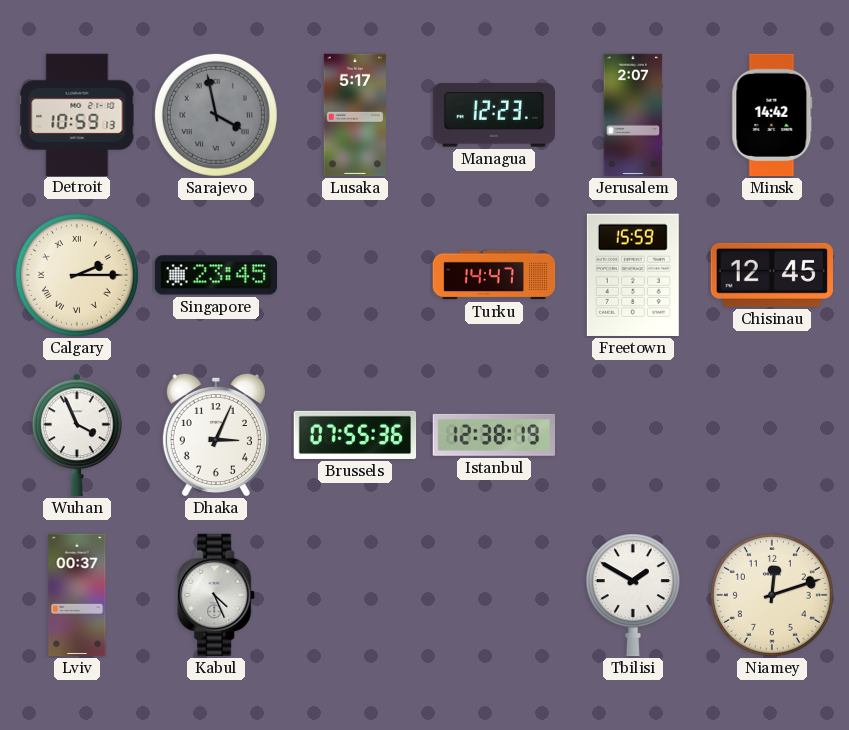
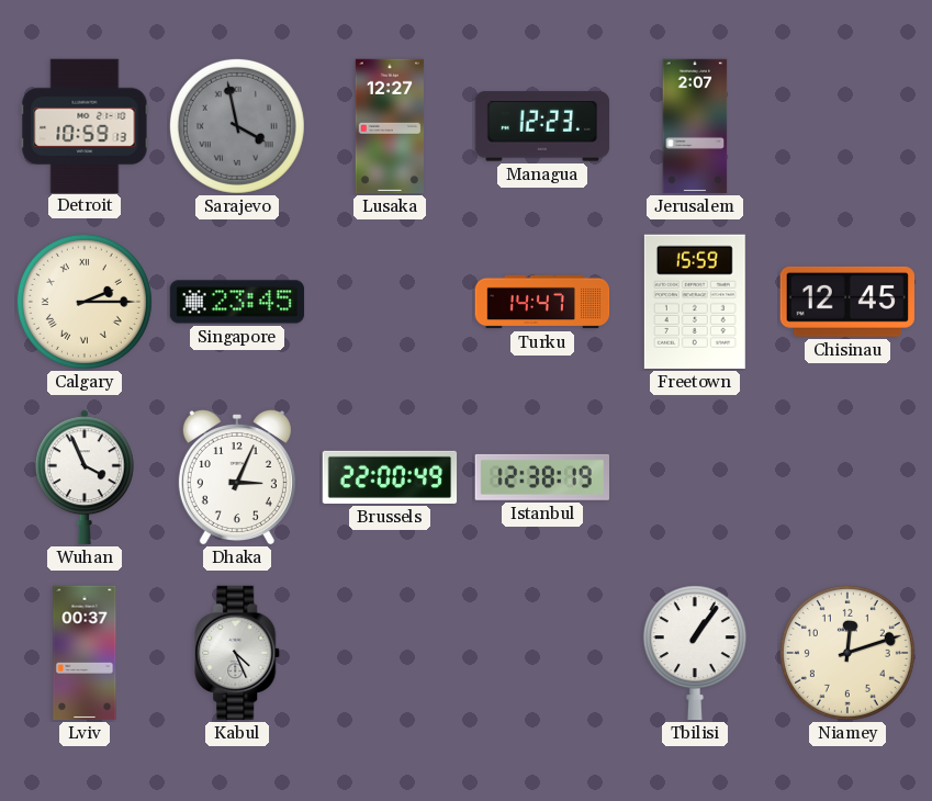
Lusaka: 5:17 -> 12:27
Minsk: 14:42 -> none
Brussels: 07:55 -> 22:00
Tbilisi: 1:50 -> 1:06
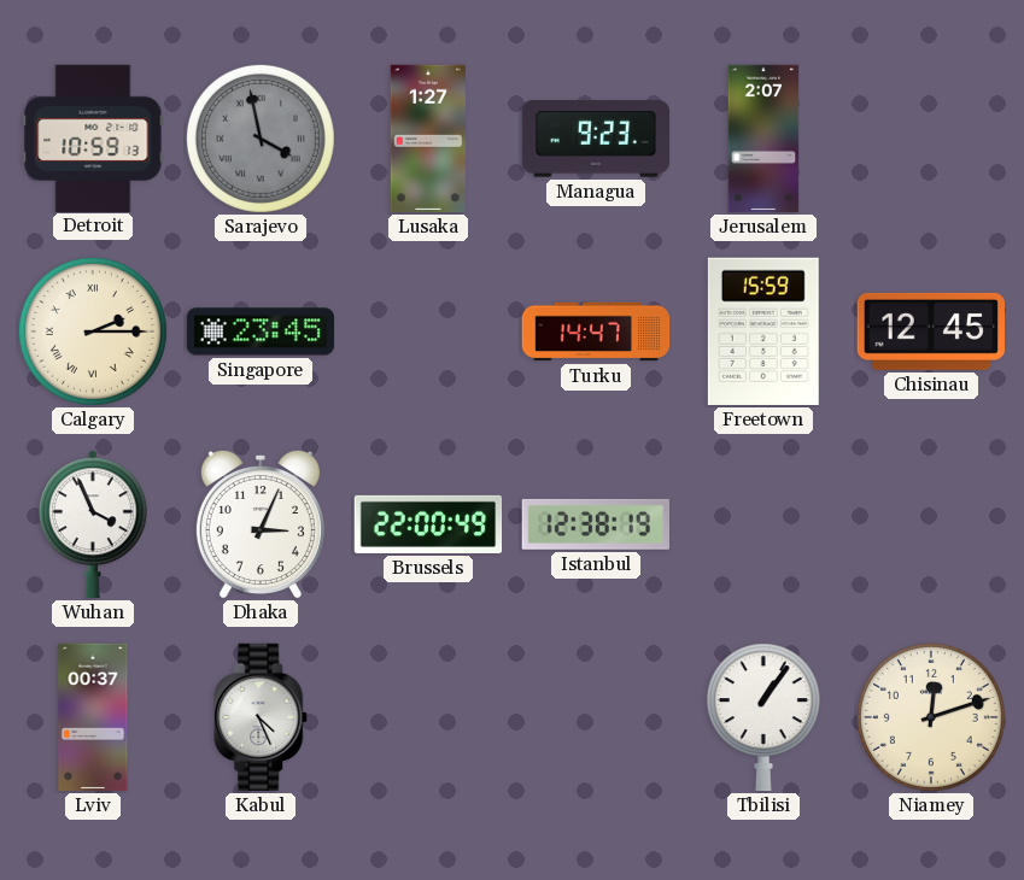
Lusaka: 12:27 -> 1:27
Managua: 12:23 -> 9:23
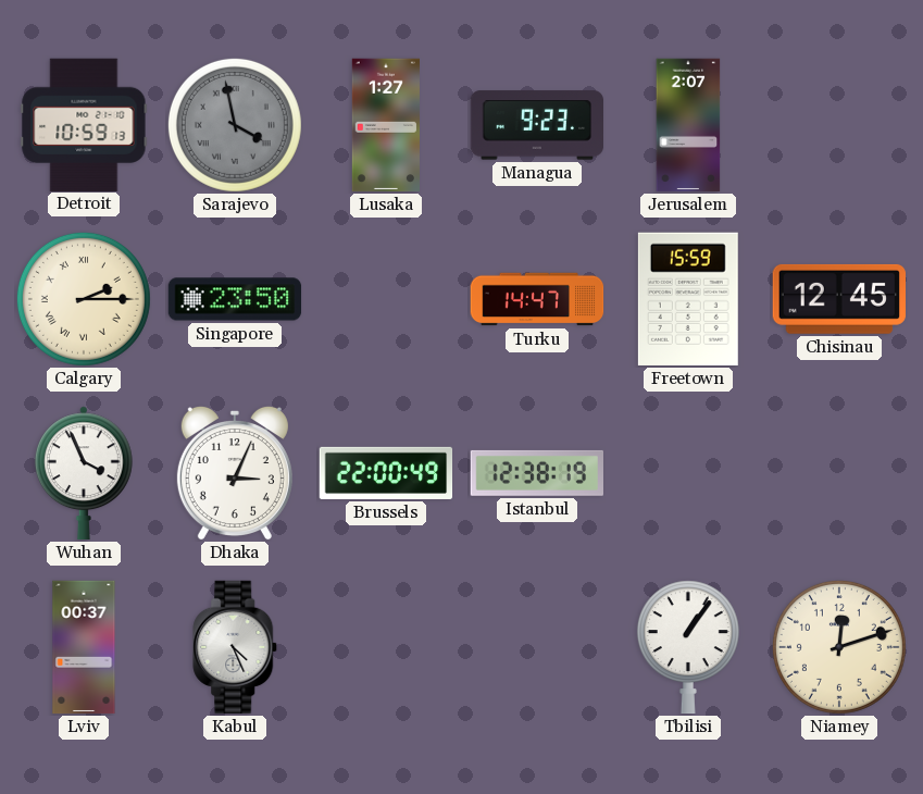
Singapore: 23:45 -> 23:50
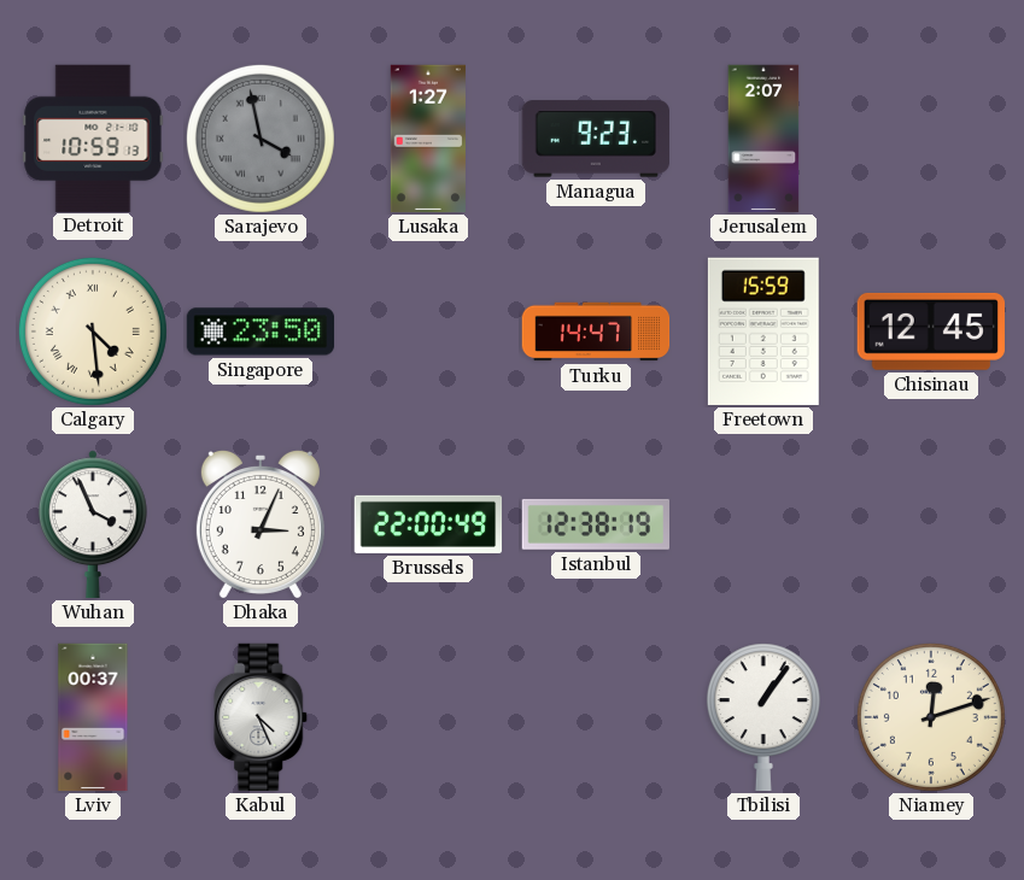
Calgary: 2:15 -> 4:29
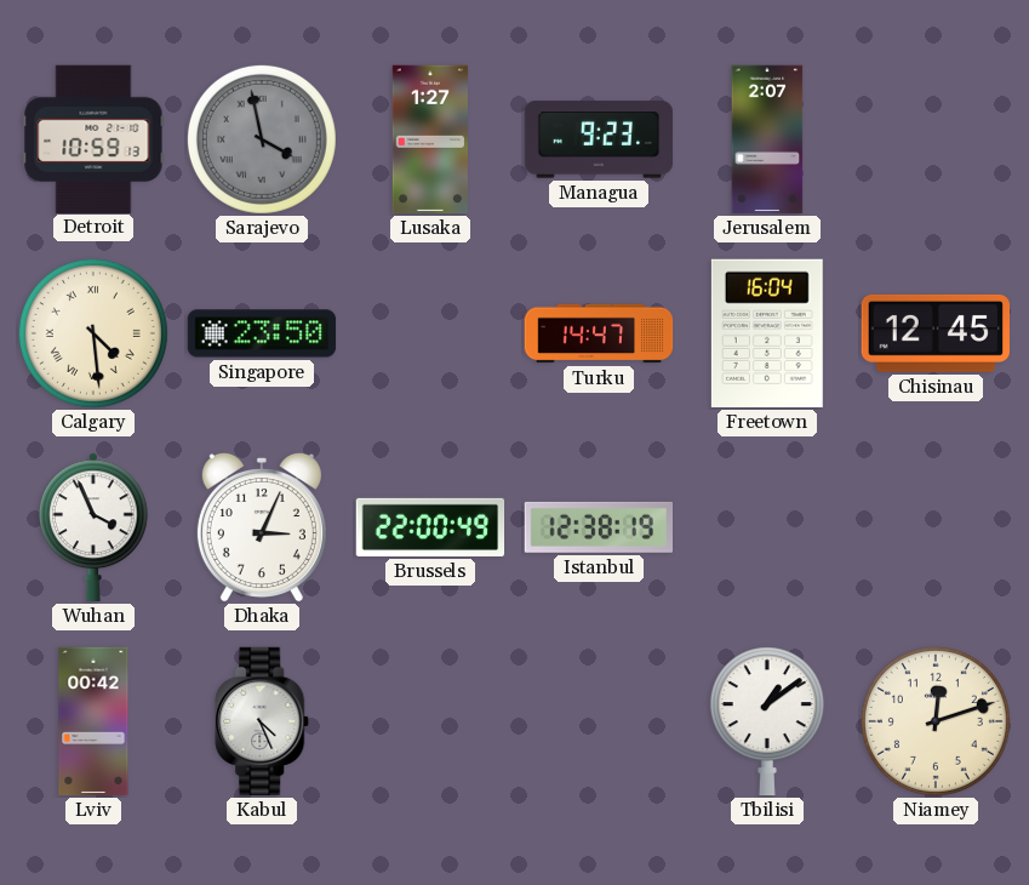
Freetown: 15:59 -> 16:04
Lviv: 00:37 -> 00:42
Tbilisi: 1:06 -> 1:09
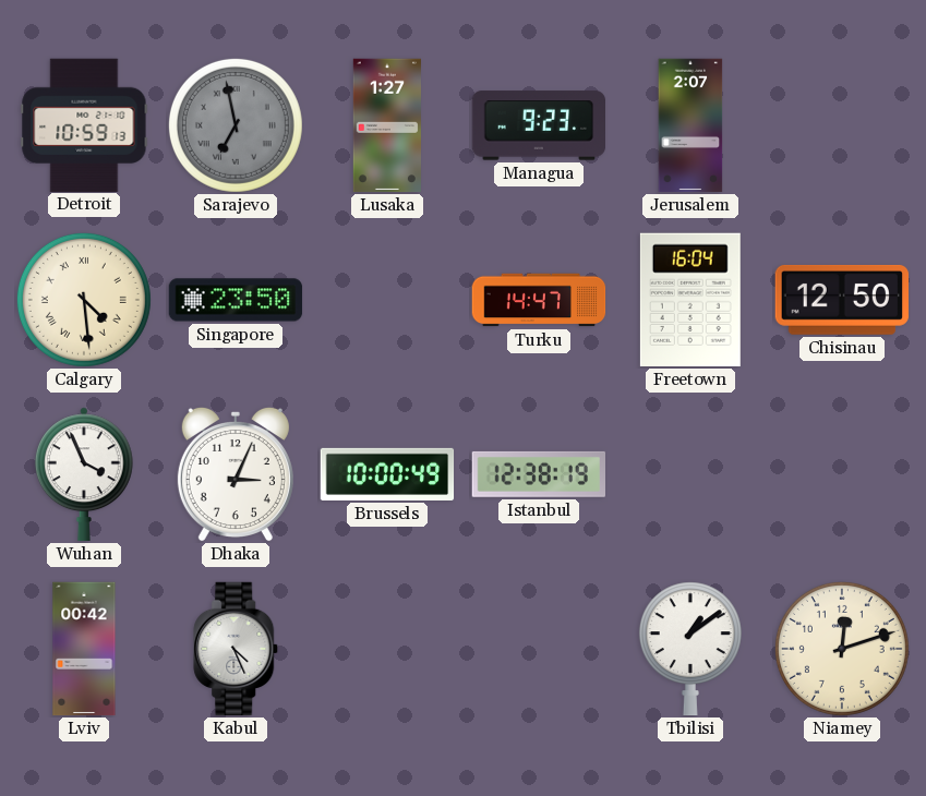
Sarajevo: 3:58 -> 6:58
Chisinau: 12:45 -> 12:50
Brussels: 22:00 -> 10:00
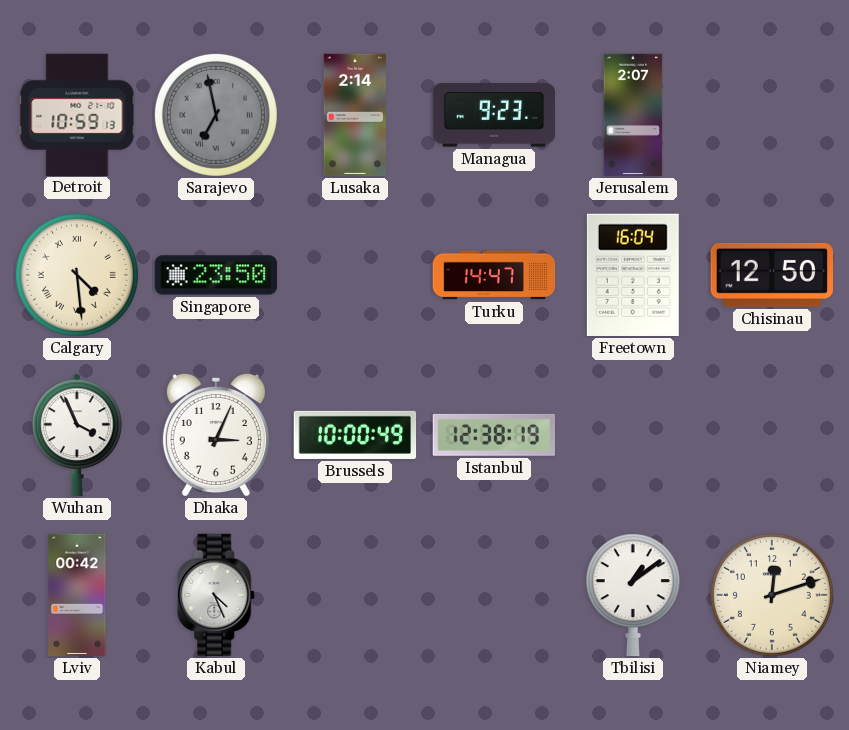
Lusaka: 1:27 -> 2:14
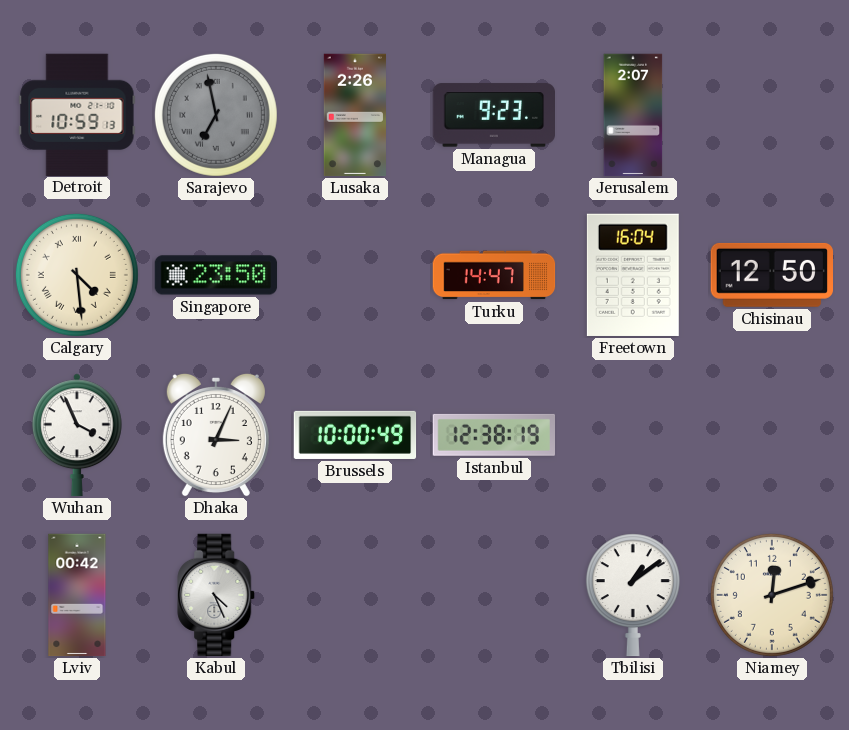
Lusaka: 2:14 -> 2:26
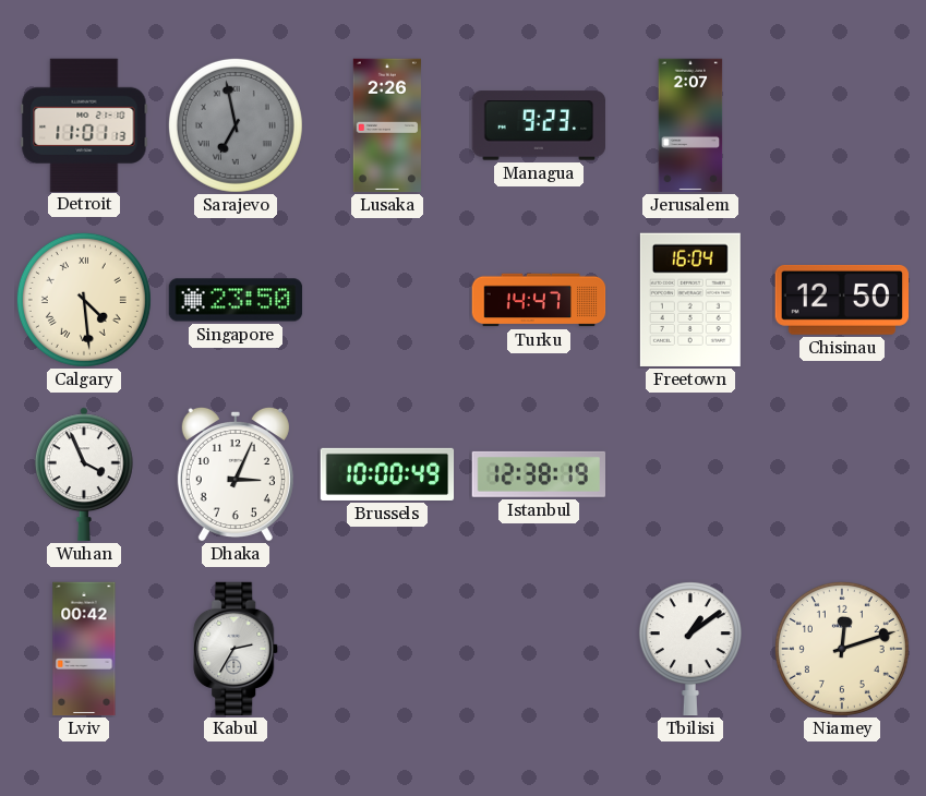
Detroit: 10:59 -> 11:01
Kabul: 4:26 -> 2:35
